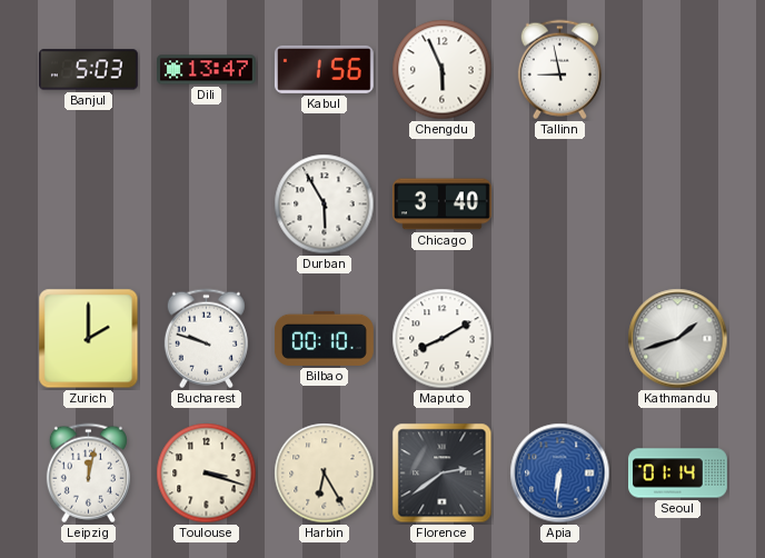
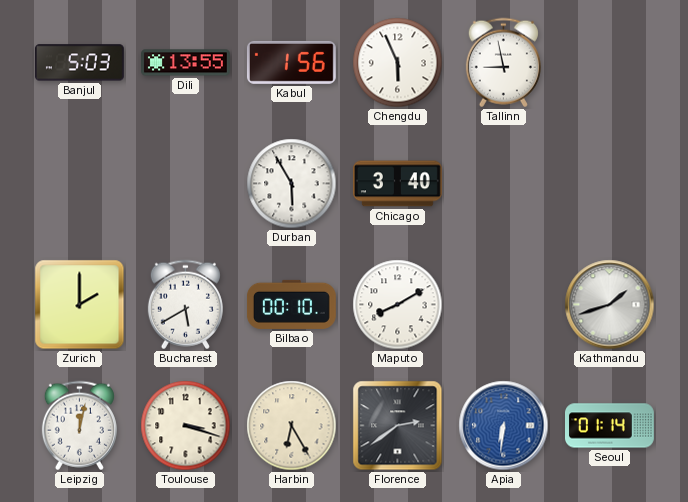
Dili: 13:47 -> 13:55
Bucharest: 9:48 -> 5:40
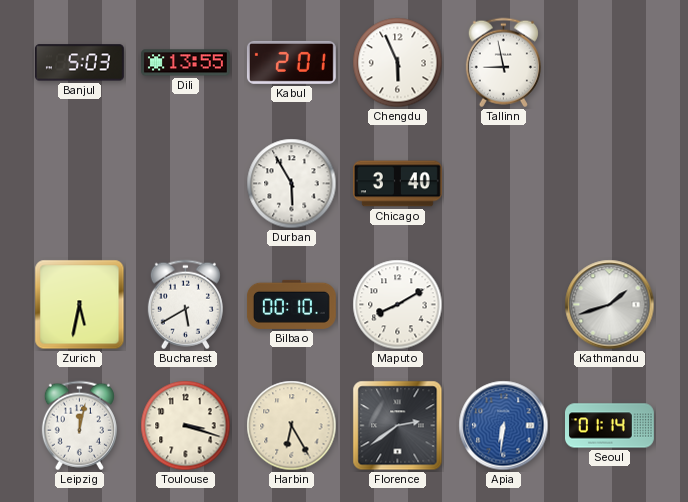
Kabul: 1:56 -> 2:01
Zurich: 2:00 -> 5:32
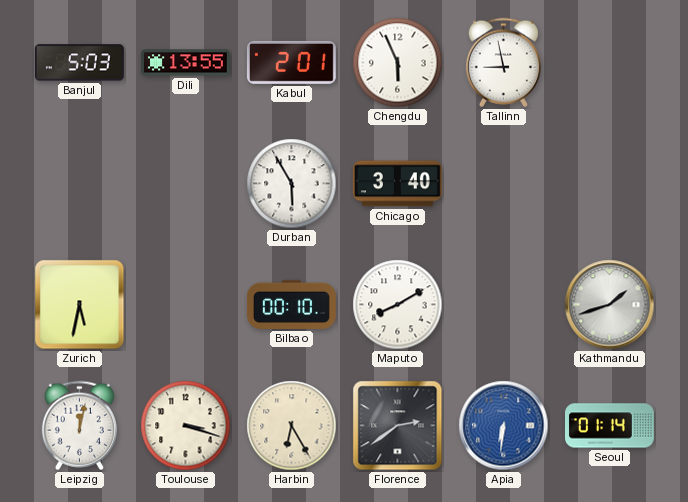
Bucharest: 5:40 -> none
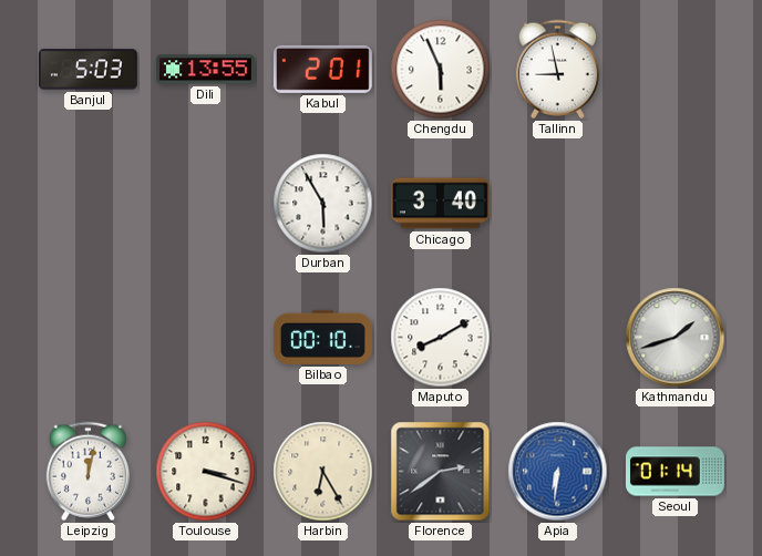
Zurich: 5:32 -> none
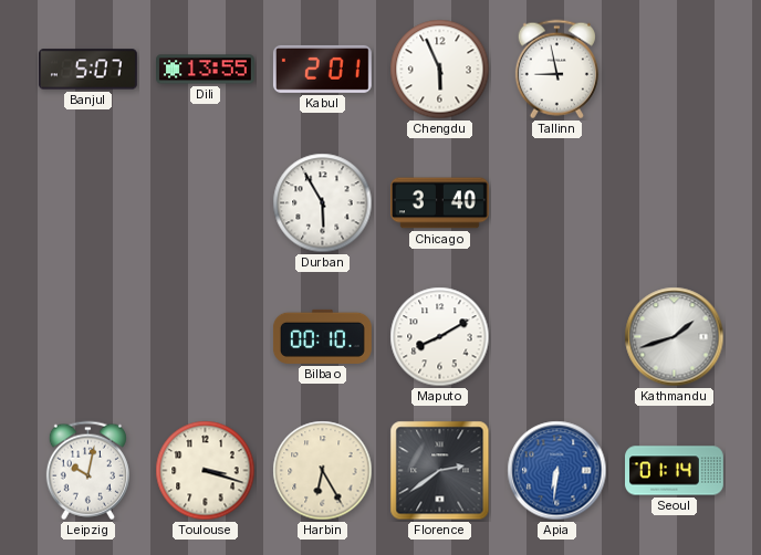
Banjul: 5:03 -> 5:07
Leipzig: 12:02 -> 10:02
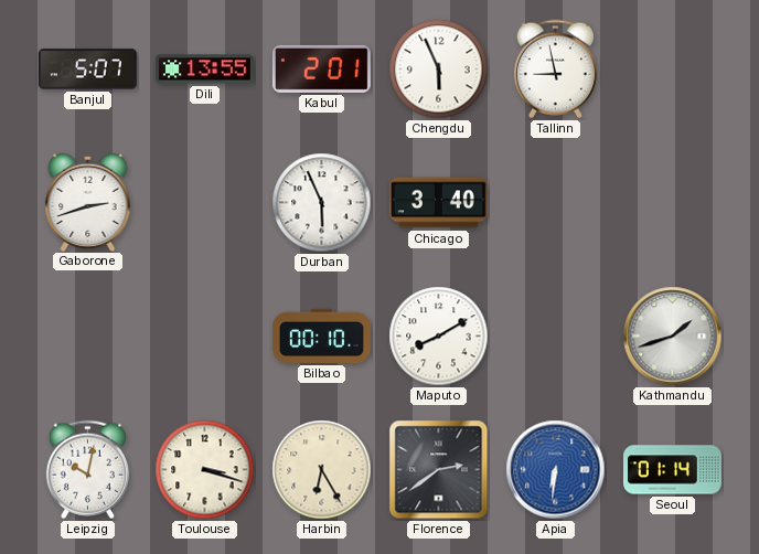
Gaborone: none -> 2:42
Durban: 5:55 -> 5:56
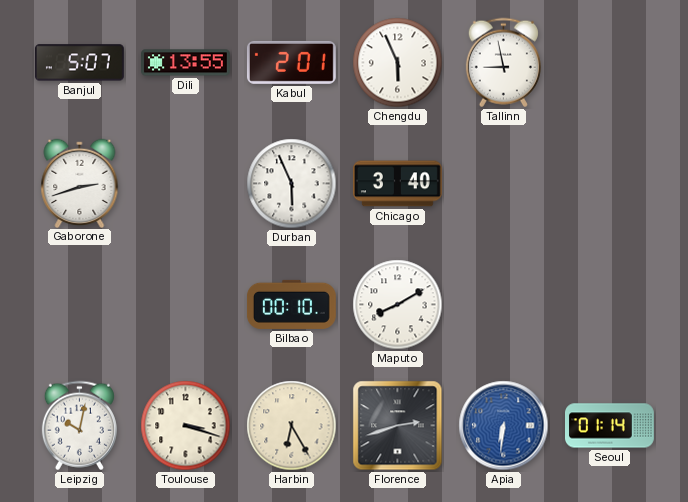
Kathmandu: 1:42 -> none
Florence: 2:39 -> 2:42
